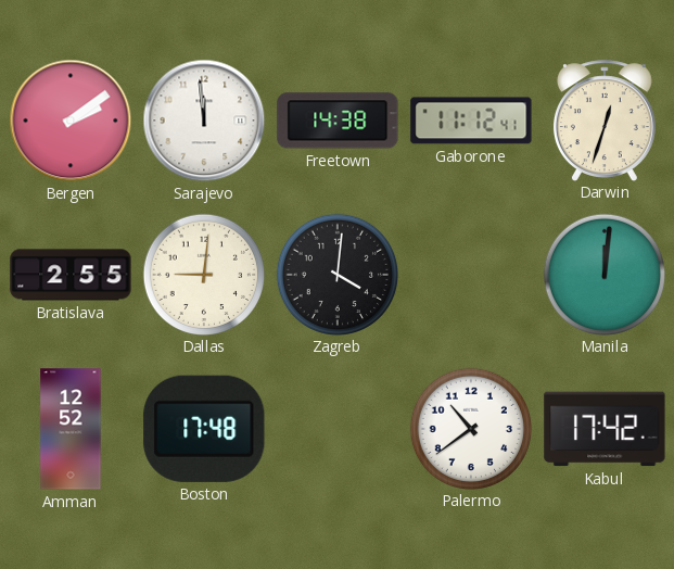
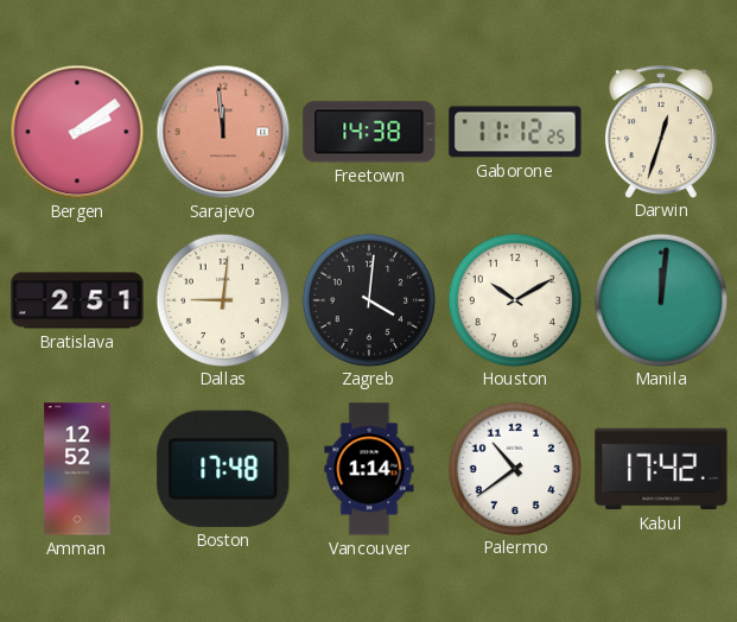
Sarajevo dial: white -> salmon
Gaborone: 11:12:41 -> 11:12:25
Bratislava: 2:55 -> 2:51
Houston: none -> 10:10
Vancouver: none -> 1:14
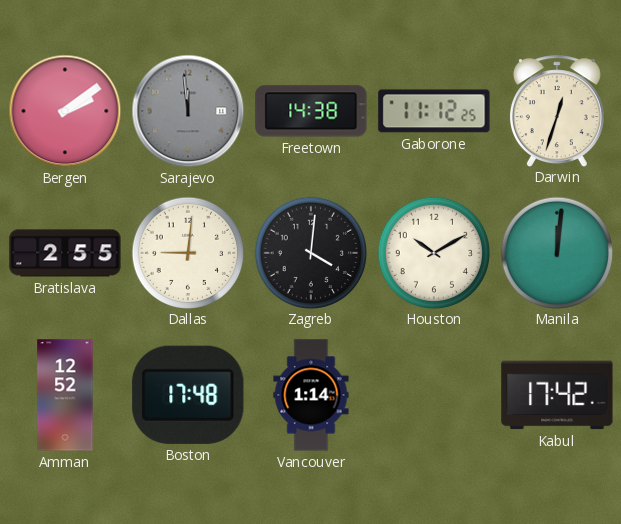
Sarajevo dial: salmon -> grey
Bratislava: 2:51 -> 2:55
Palermo: 10:39 -> none
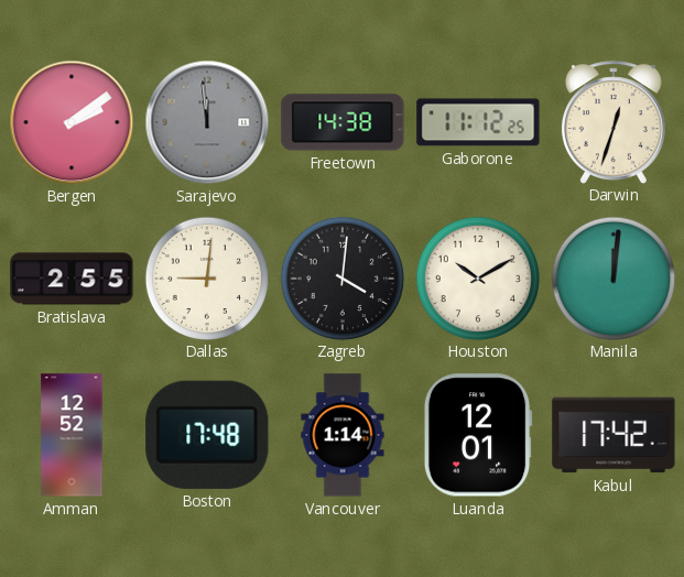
Luanda: none -> 12:01
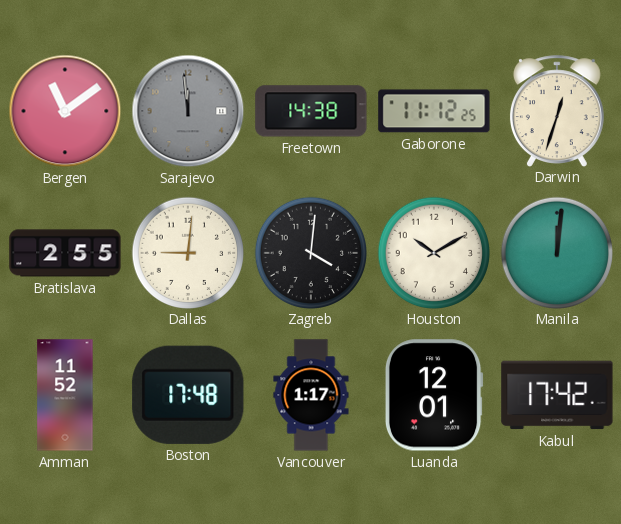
Bergen: 2:09 -> 11:09
Amman: 12:52 -> 11:52
Vancouver: 1:14 -> 1:17
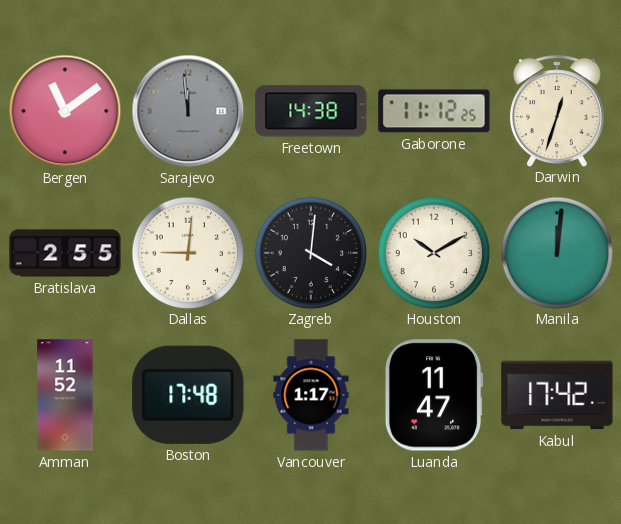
Luanda: 12:01 -> 11:47
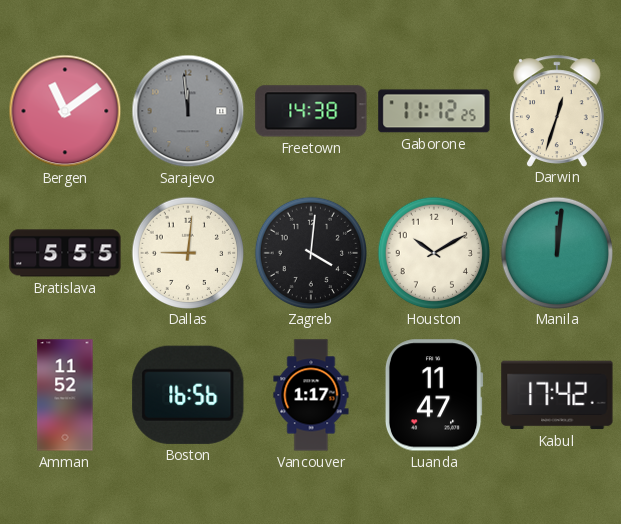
Bratislava: 2:55 -> 5:55
Boston: 17:48 -> 16:56
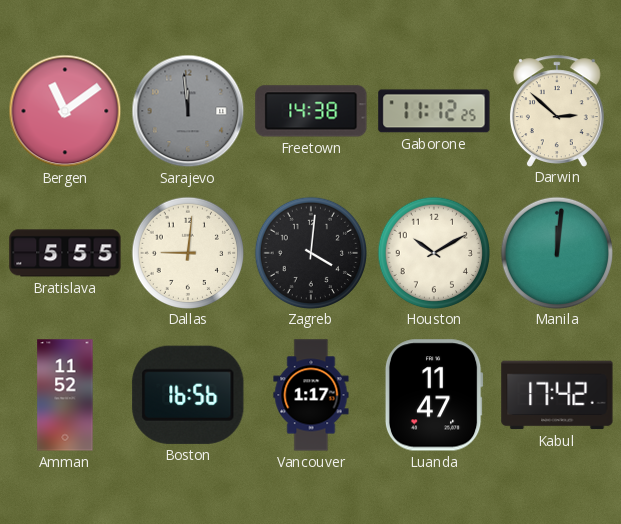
Darwin: 12:33 -> 2:52
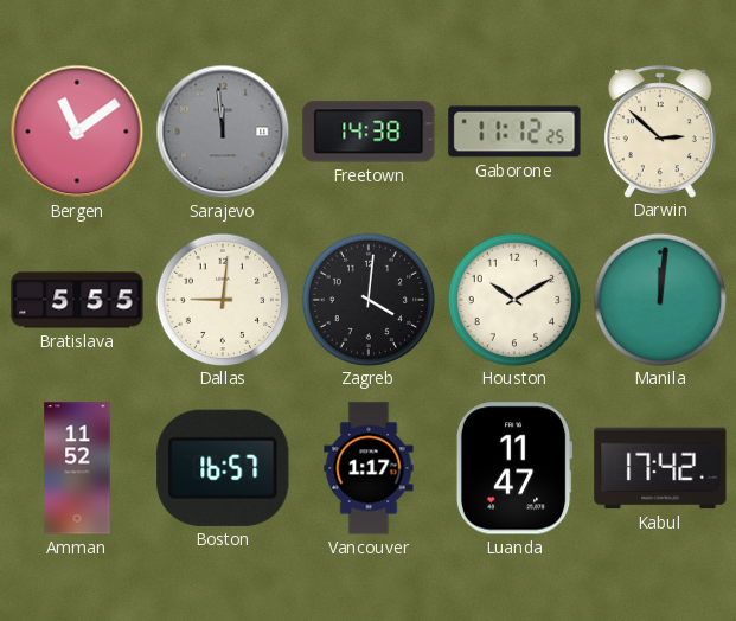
Boston: 16:56 -> 16:57
